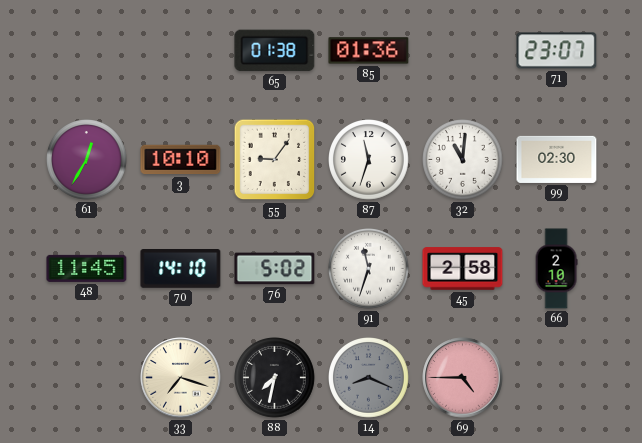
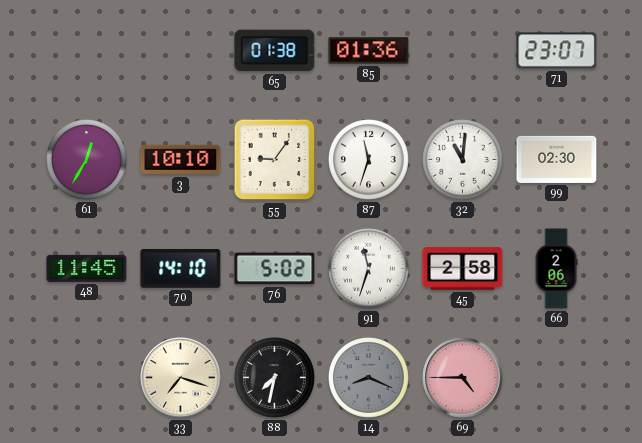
66: 2:10 -> 2:06
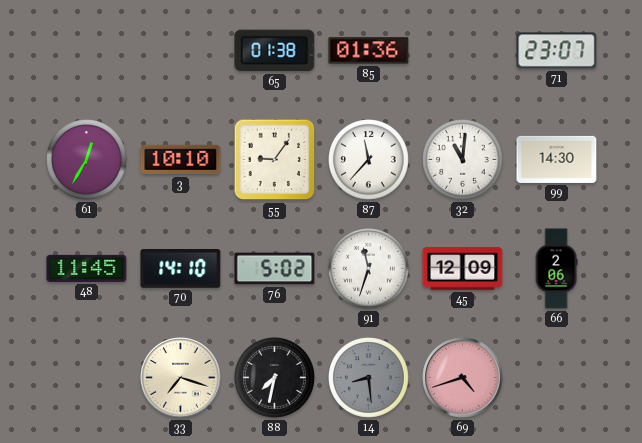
87: 11:33 -> 11:37
99: 02:30 -> 14:30
45: 2:58 -> 12:09
14: 8:19 -> 8:29
69: 4:45 -> 4:42
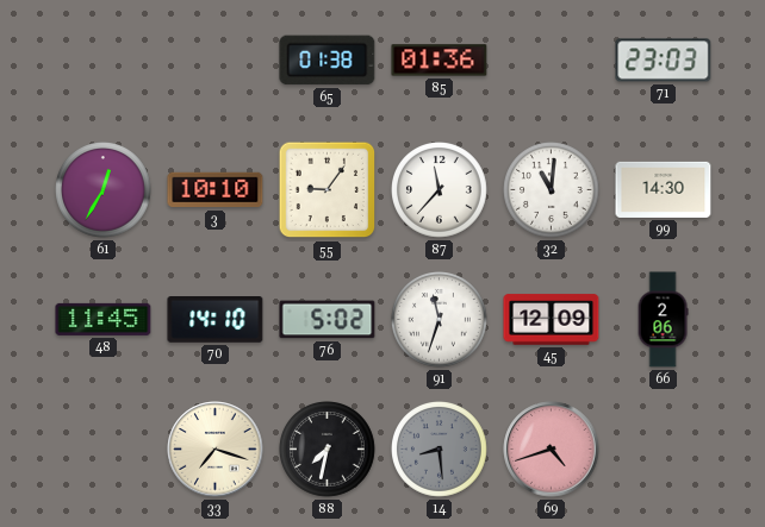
71: 23:07 -> 23:03
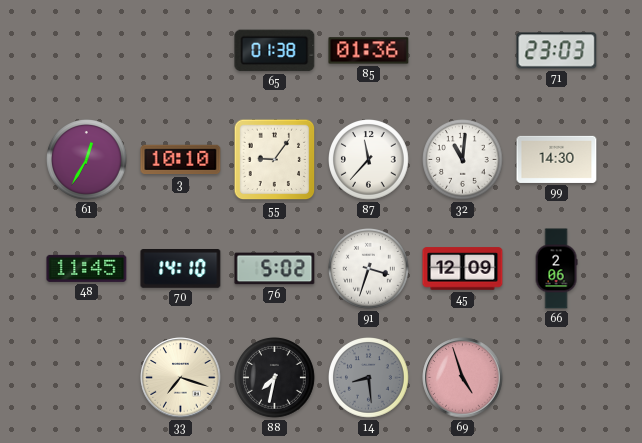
91: 11:33 -> 3:33
69: 4:42 -> 4:57
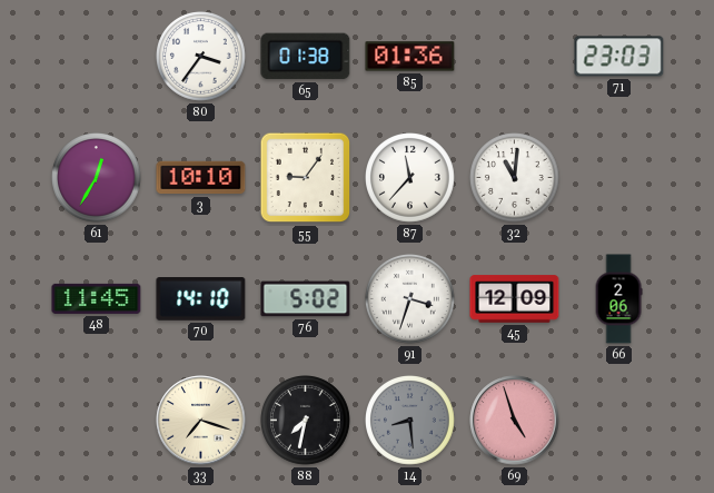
80: none -> 3:36
99: 14:30 -> none
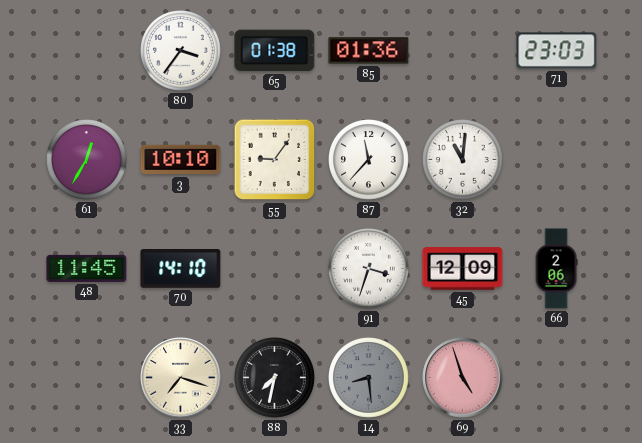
76: 5:02 -> none
